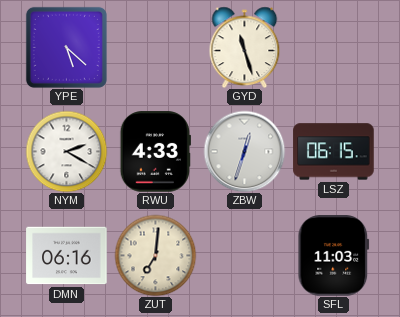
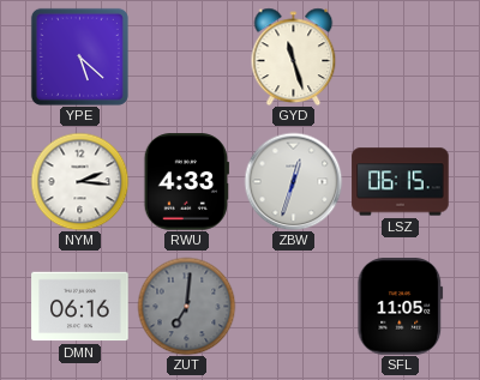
NYM: 2:20 -> 2:16
ZUT dial: cream -> grey
SFL: 11:03 -> 11:05
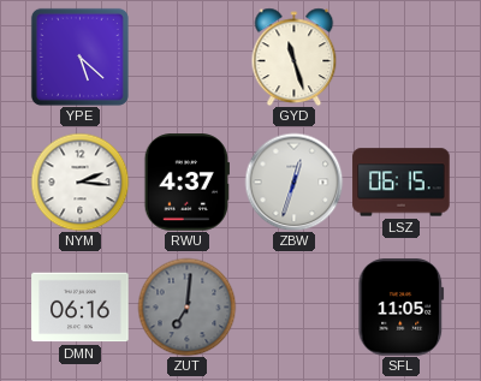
RWU: 4:33 -> 4:37
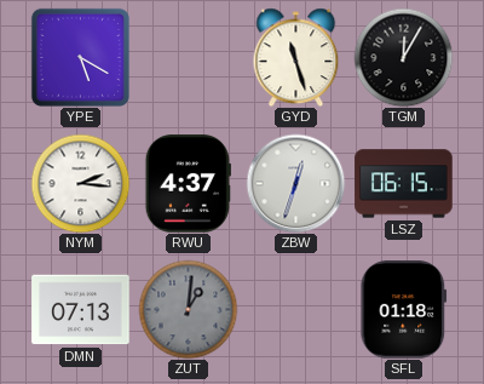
YPE: 5:22 -> 5:20
TGM: none -> 12:05
DMN: 06:16 -> 07:13
ZUT: 7:01 -> 1:01
SFL: 11:05 -> 01:18
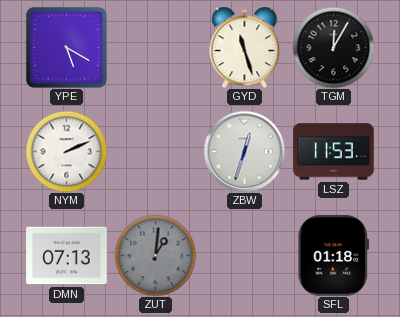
NYM: 2:16 -> 2:11
RWU: 4:37 -> none
LSZ: 06:15 -> 11:53
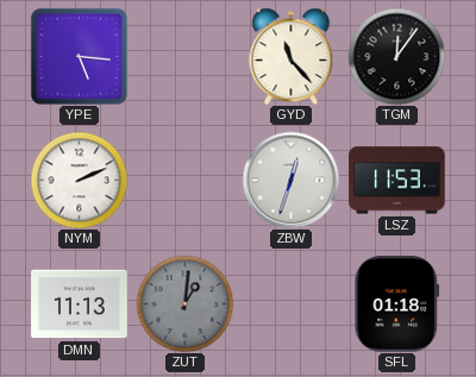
YPE: 5:20 -> 5:16
GYD: 11:27 -> 11:23
TGM: 12:05 -> 12:06
DMN: 07:13 -> 11:13
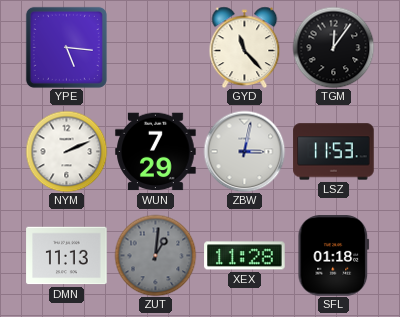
WUN: none -> 7:29
ZBW: 12:33 -> 3:02
XEX: none -> 11:28
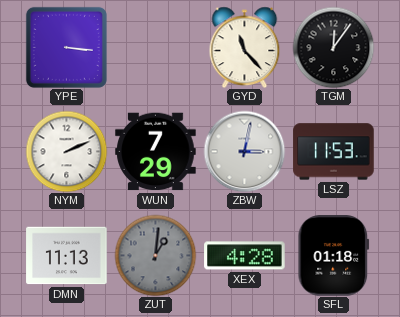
YPE: 5:16 -> 3:16
XEX: 11:28 -> 4:28
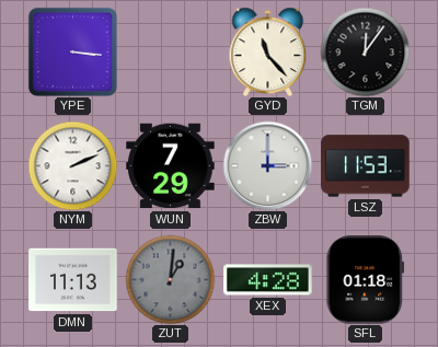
ZBW: 3:02 -> 3:00
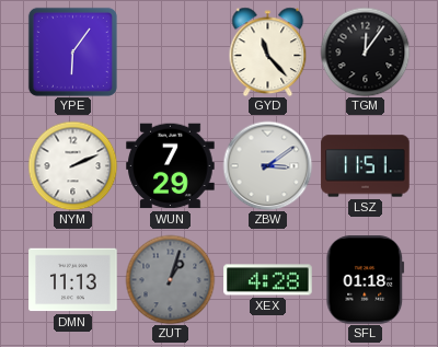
YPE: 3:16 -> 6:06
ZBW: 3:00 -> 3:09
LSZ: 11:53 -> 11:51
ZUT: 1:01 -> 1:03
